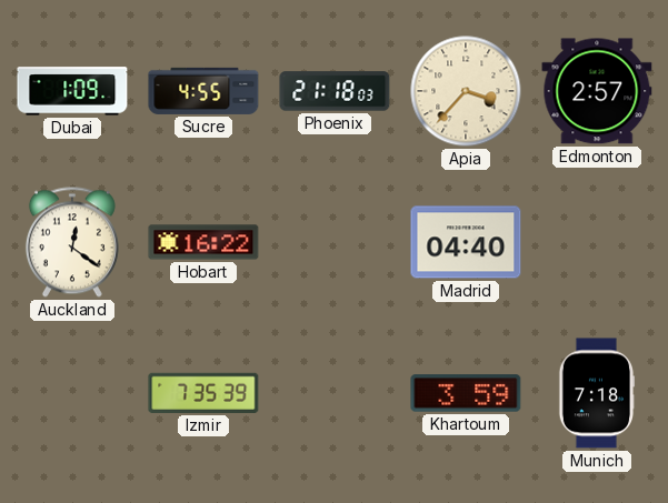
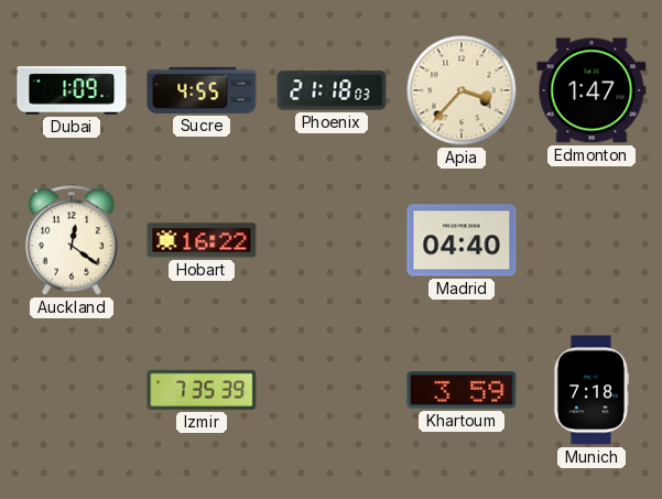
Edmonton: 2:57 -> 1:47
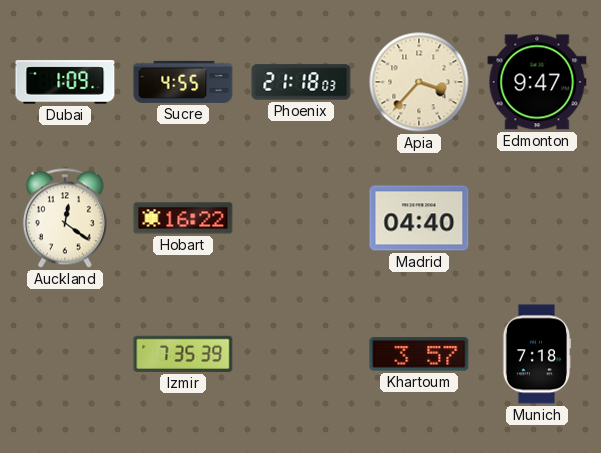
Edmonton: 1:47 -> 9:47
Khartoum: 3:59 -> 3:57
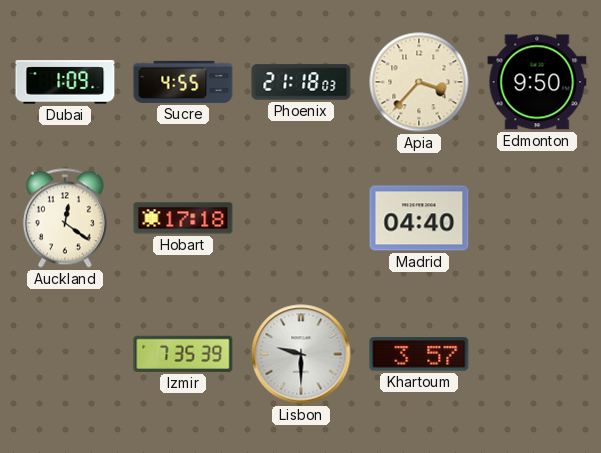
Edmonton: 9:47 -> 9:50
Hobart: 16:22 -> 17:18
Lisbon: none -> 9:30
Munich: 7:18 -> none
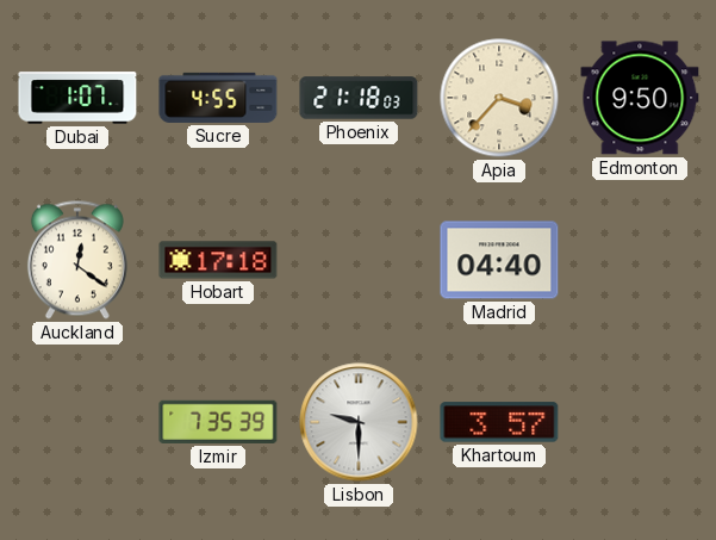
Dubai: 1:09 -> 1:07
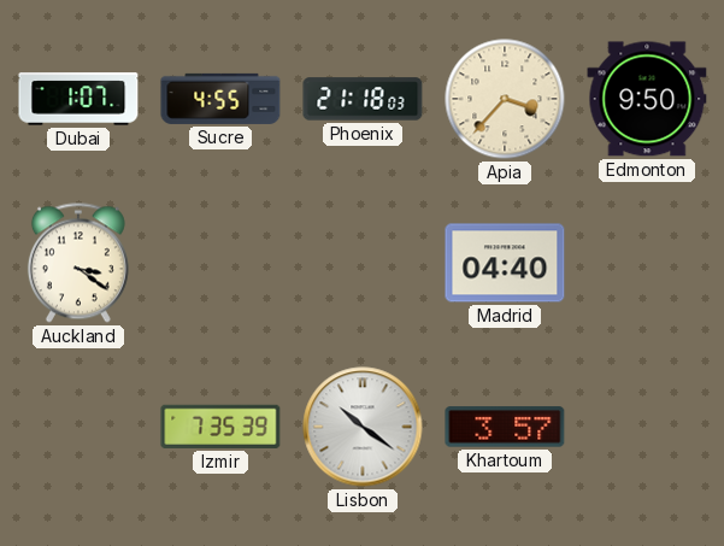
Auckland: 12:21 -> 3:21
Hobart: 17:18 -> none
Lisbon: 9:30 -> 10:21
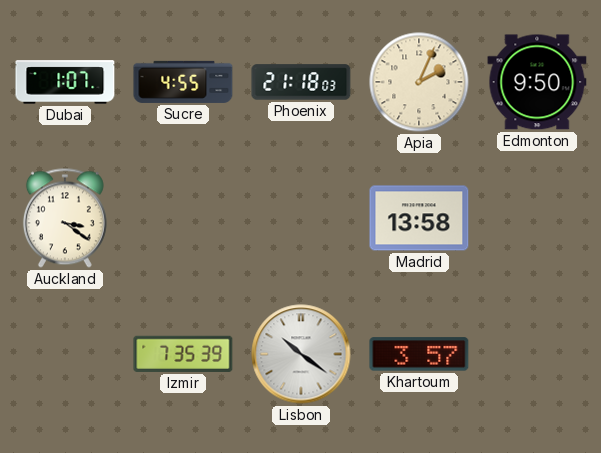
Apia: 3:37 -> 2:04
Madrid: 04:40 -> 13:58
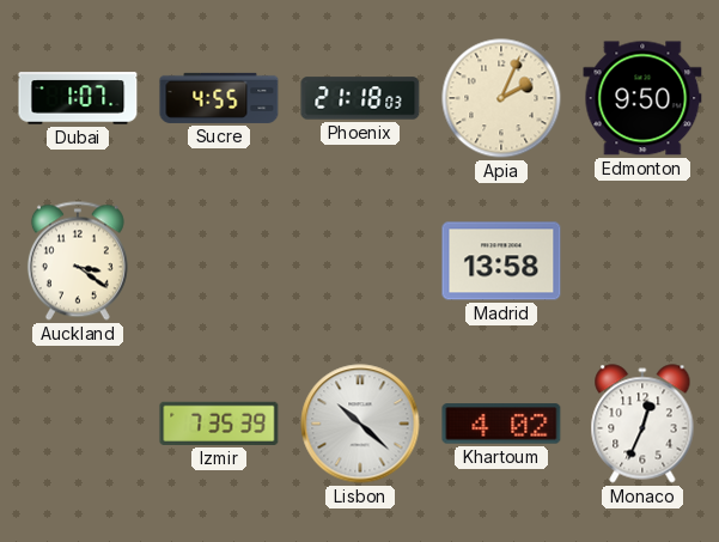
Lisbon: 10:21 -> 10:22
Khartoum: 3:57 -> 4:02
Monaco: none -> 12:34
